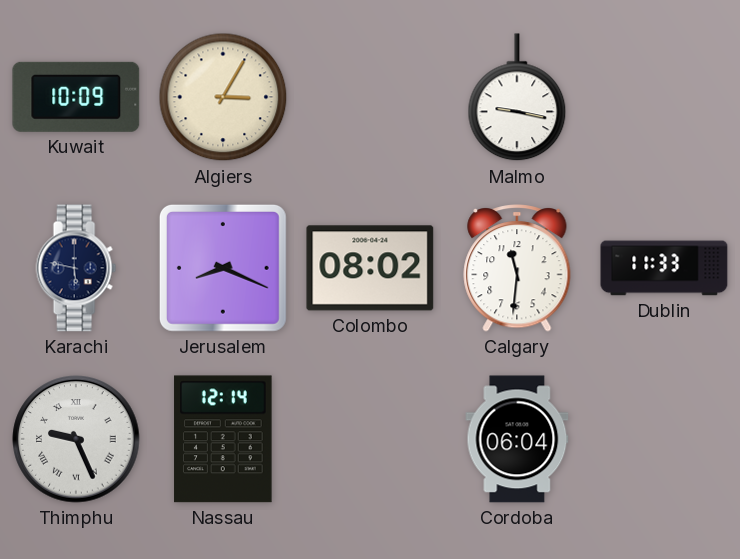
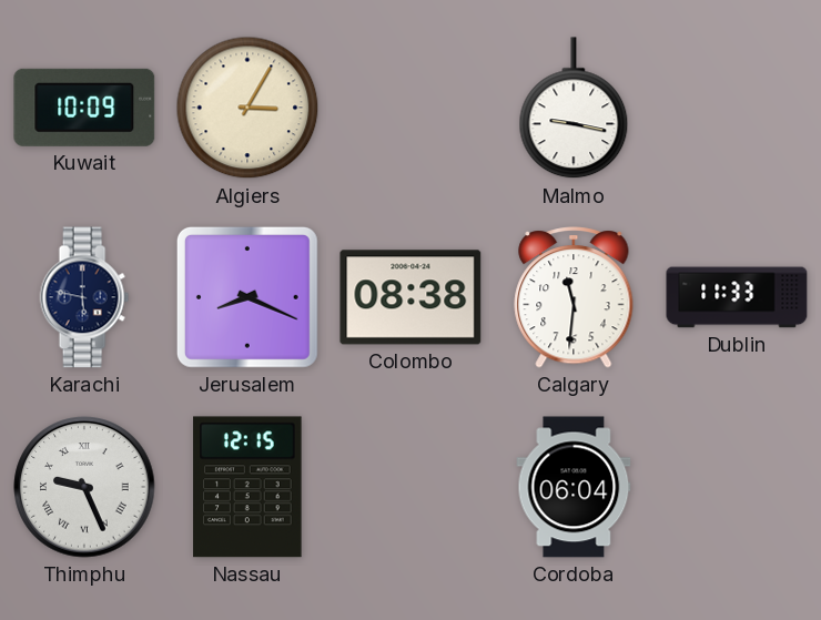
Colombo: 08:02 -> 08:38
Nassau: 12:14 -> 12:15
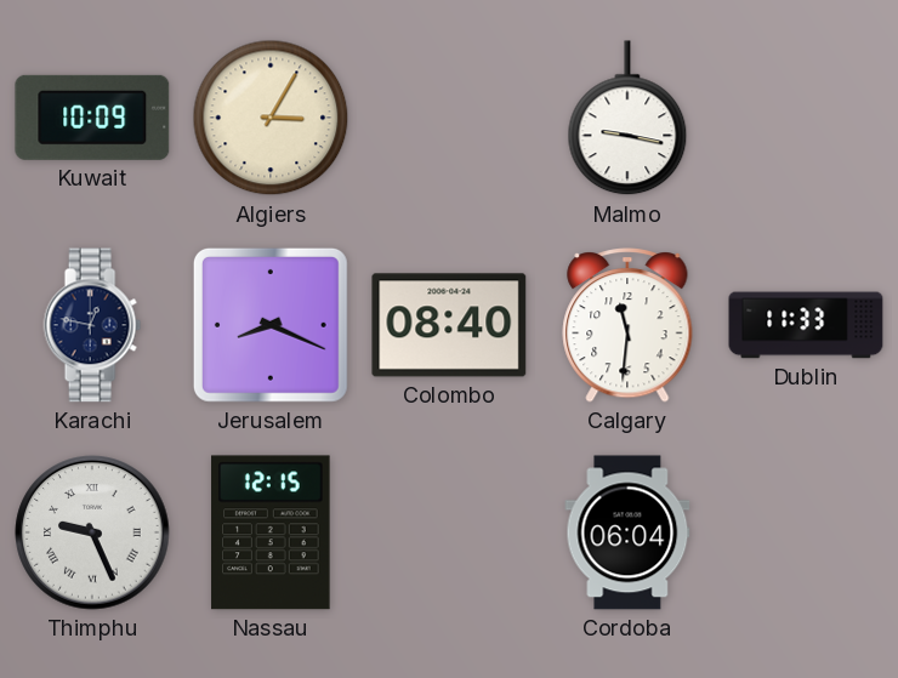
Karachi: 5:47 -> 12:47
Colombo: 08:38 -> 08:40
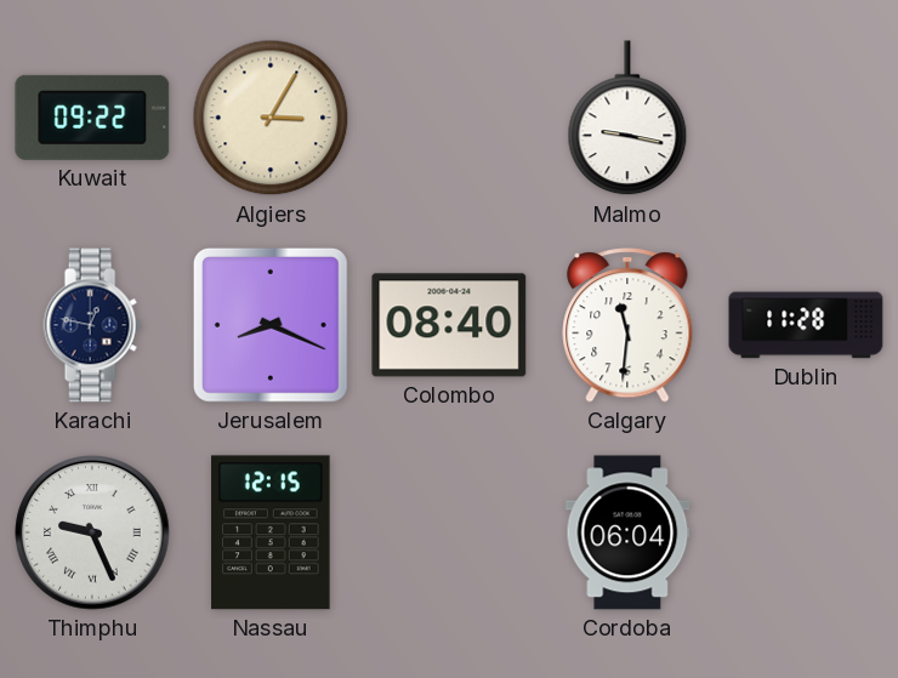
Kuwait: 10:09 -> 09:22
Dublin: 11:33 -> 11:28
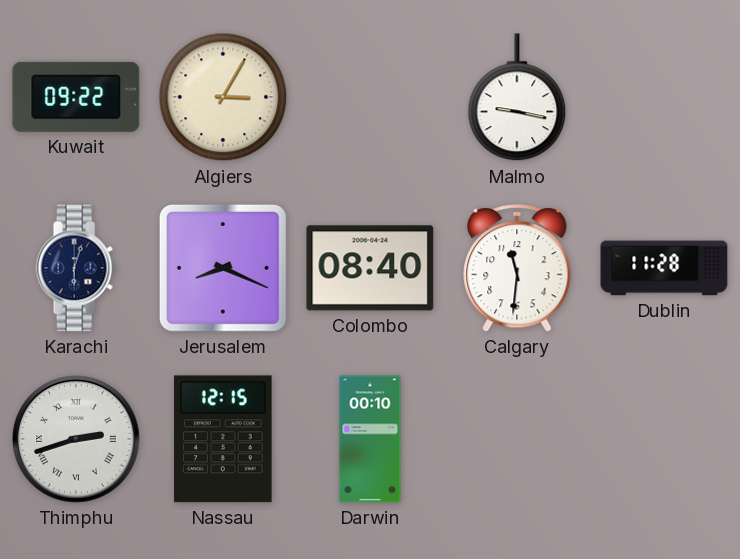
Karachi: 12:47 -> 6:03
Thimphu: 9:26 -> 2:42
Darwin: none -> 00:10
Cordoba: 06:04 -> none
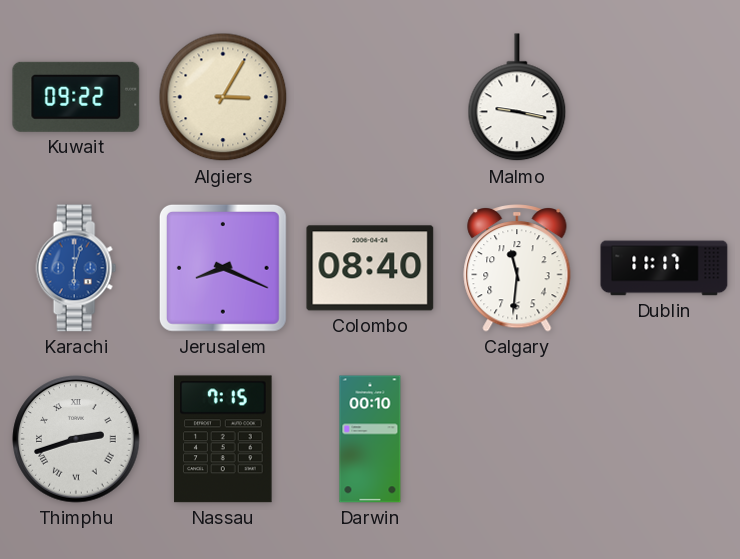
Karachi dial: navy -> blue
Dublin: 11:28 -> 11:17
Nassau: 12:15 -> 7:15
